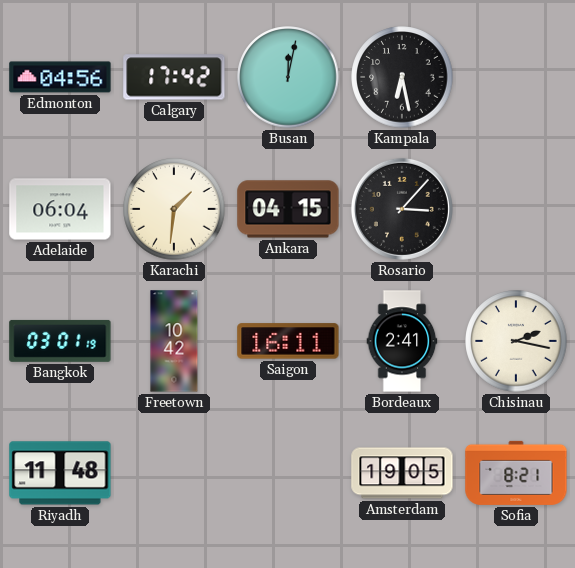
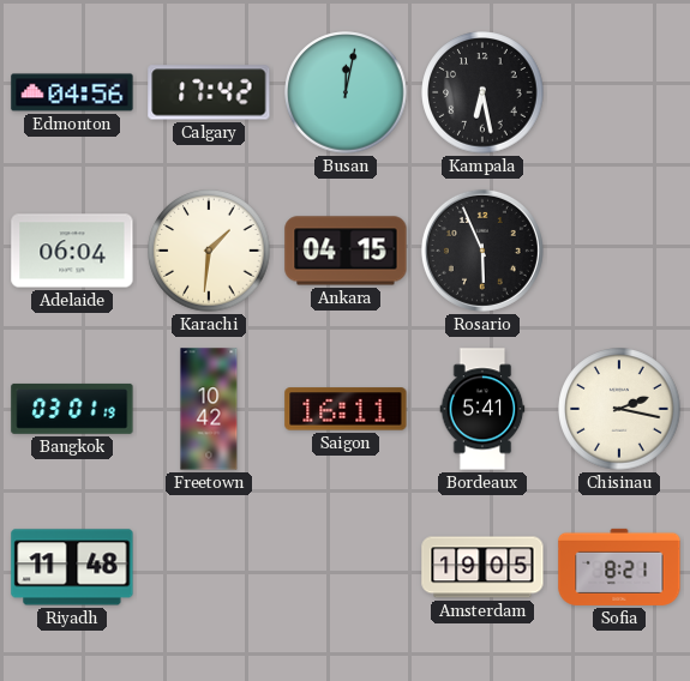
Rosario: 3:07 -> 5:56
Bordeaux: 2:41 -> 5:41
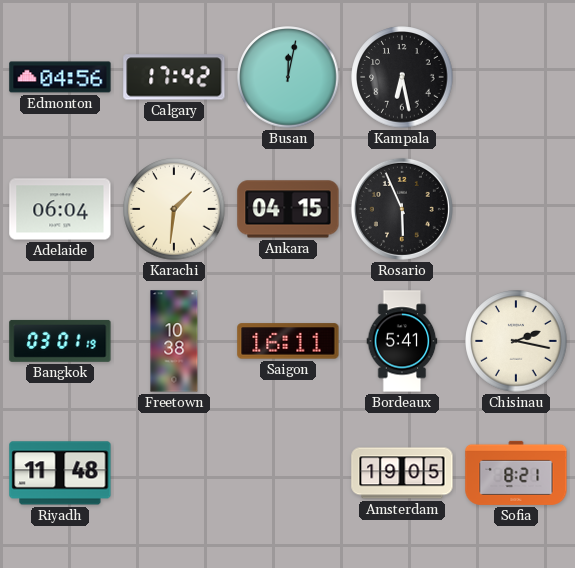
Freetown: 10:42 -> 10:38
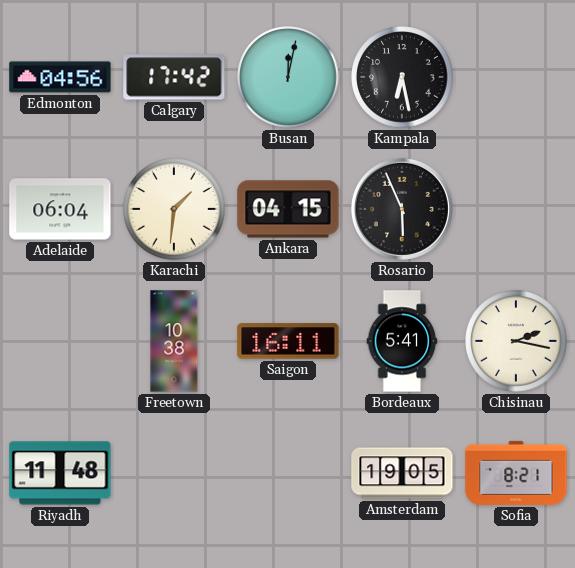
Bangkok: 03:01 -> none
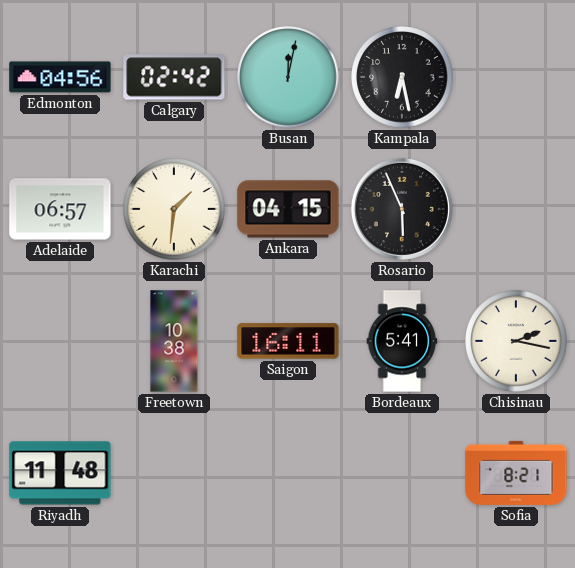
Calgary: 17:42 -> 02:42
Adelaide: 06:04 -> 06:57
Amsterdam: 19:05 -> none
